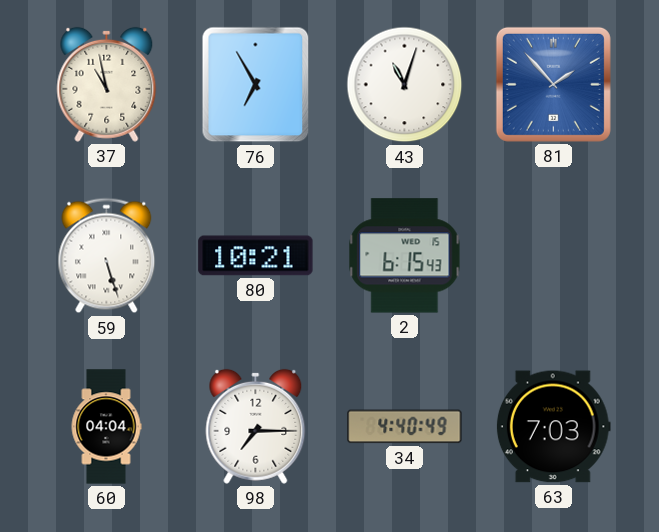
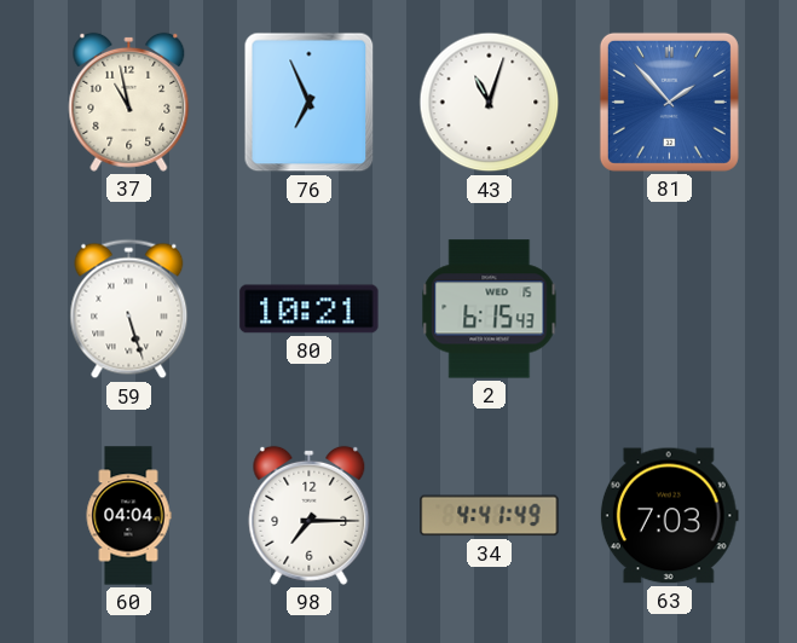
76: 6:55 -> 6:56
34: 4:40 -> 4:41
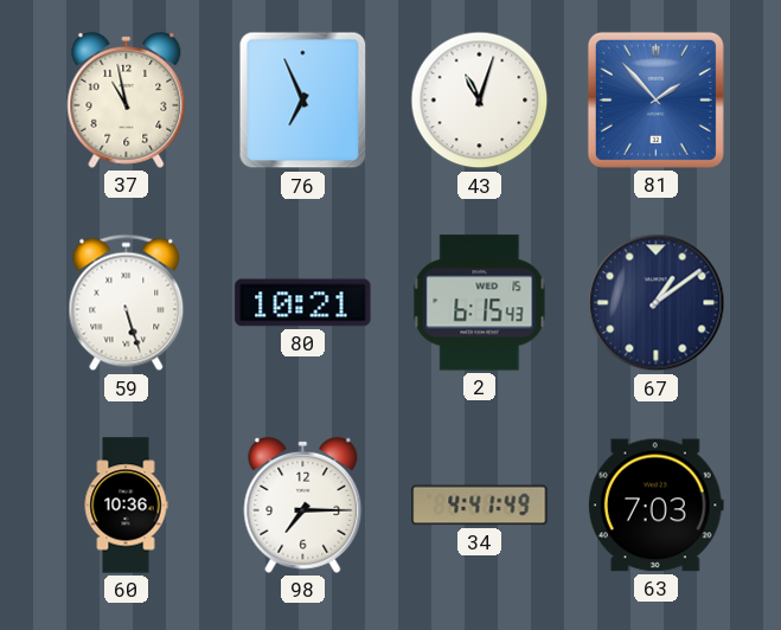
67: none -> 1:09
60: 04:04 -> 10:36
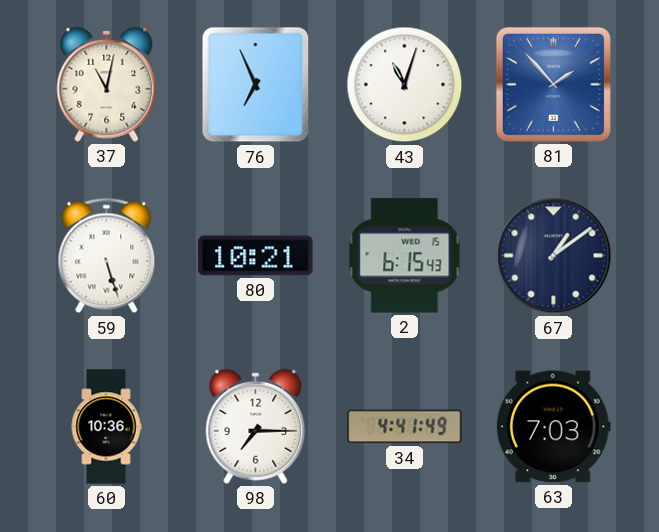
37: 10:58 -> 11:02
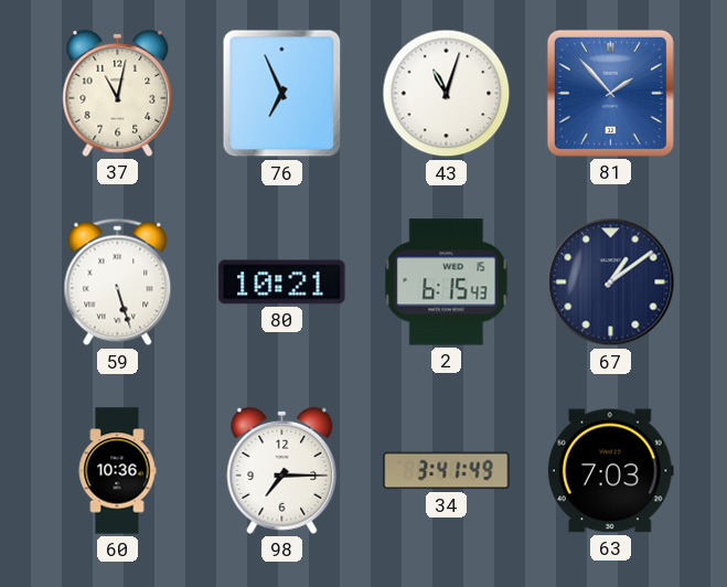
34: 4:41 -> 3:41
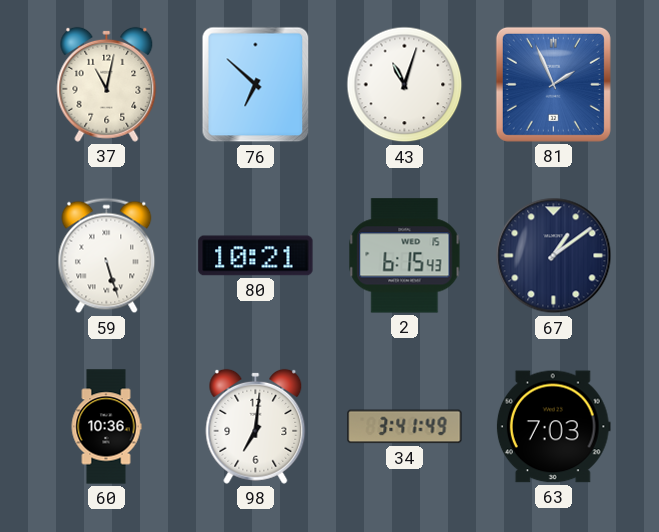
76: 6:56 -> 6:52
81: 1:53 -> 1:56
98: 7:15 -> 7:01
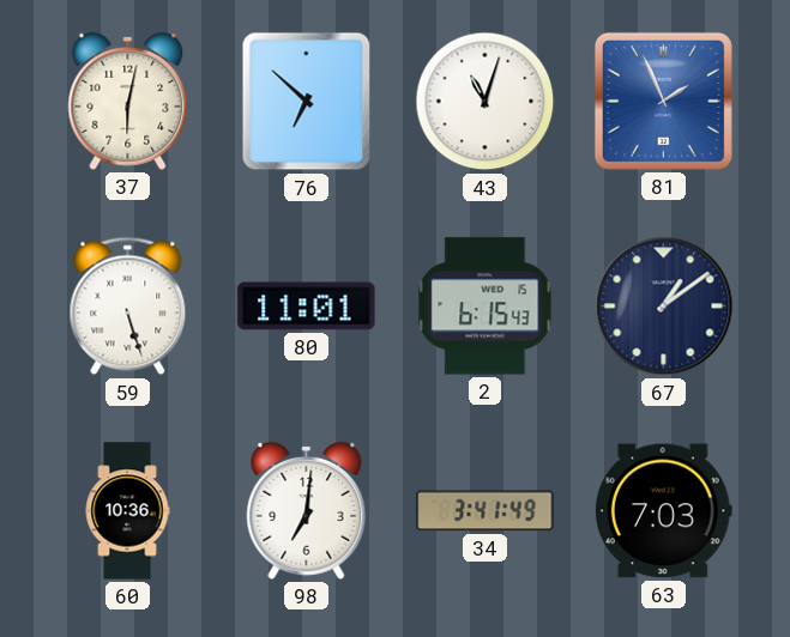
37: 11:02 -> 6:02
80: 10:21 -> 11:01
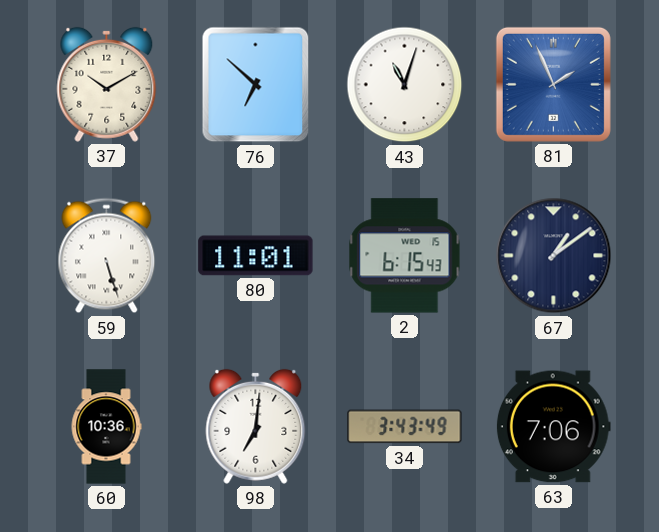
37: 6:02 -> 10:10
34: 3:41 -> 3:43
63: 7:03 -> 7:06
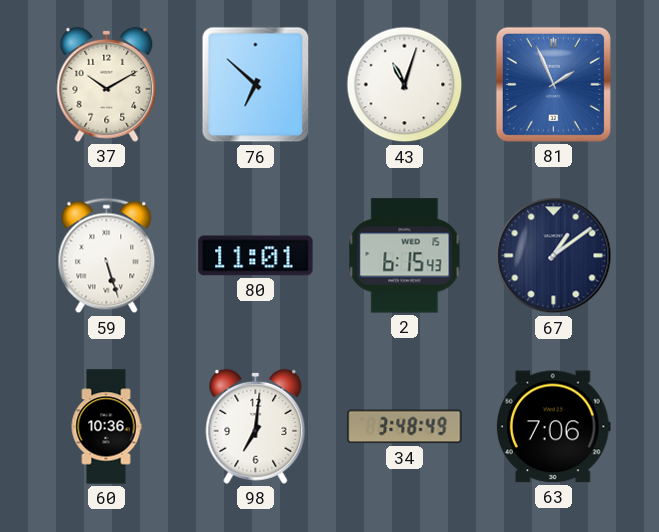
34: 3:43 -> 3:48
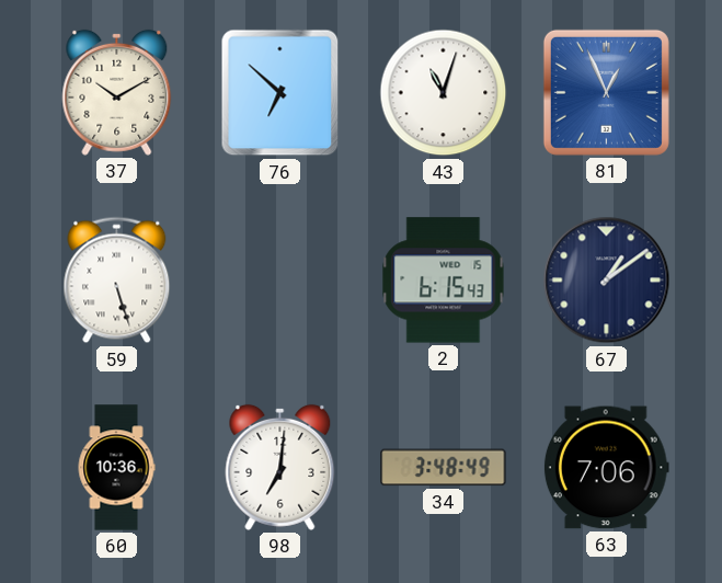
81: 1:56 -> 12:56
80: 11:01 -> none
